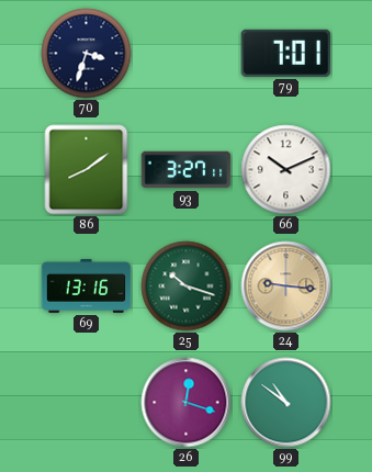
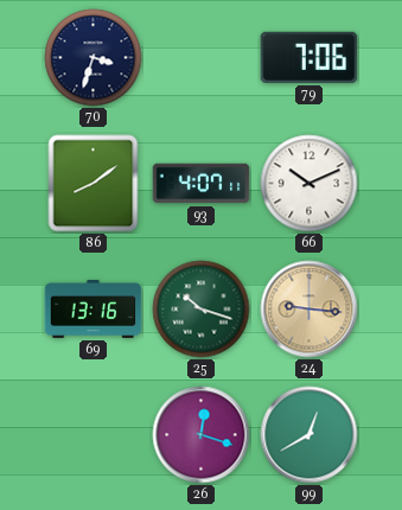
79: 7:01 -> 7:06
93: 3:27 -> 4:07
99: 10:51 -> 12:40
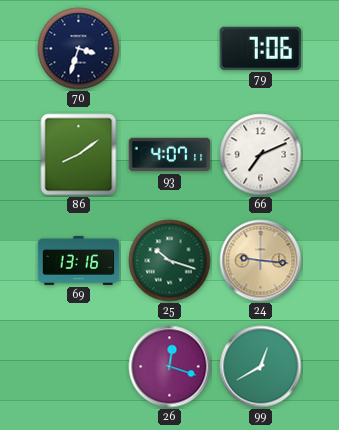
66: 10:11 -> 7:11
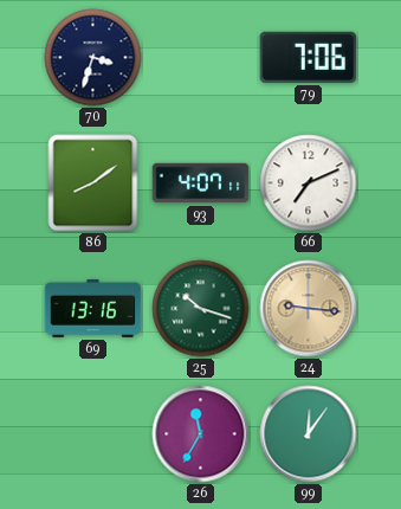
26: 12:18 -> 11:35
99: 12:40 -> 12:06
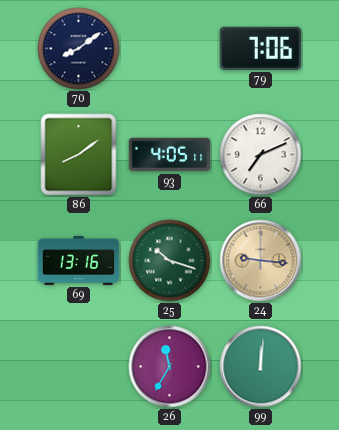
70: 3:33 -> 8:09
93: 4:07 -> 4:05
99: 12:06 -> 12:01
